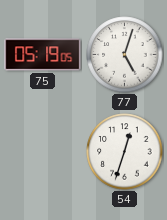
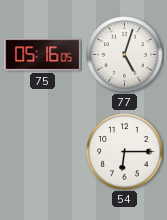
75: 05:19 -> 05:16
54: 12:33 -> 6:15
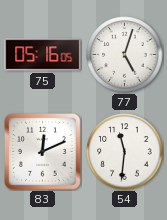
83: none -> 12:11
54: 6:15 -> 11:31
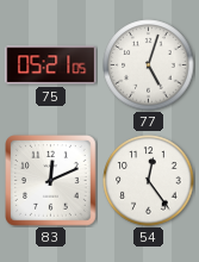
75: 05:16 -> 05:21
54: 11:31 -> 12:24
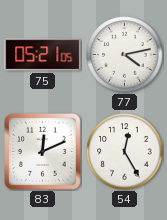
77: 5:03 -> 4:13
54: 12:24 -> 12:25
